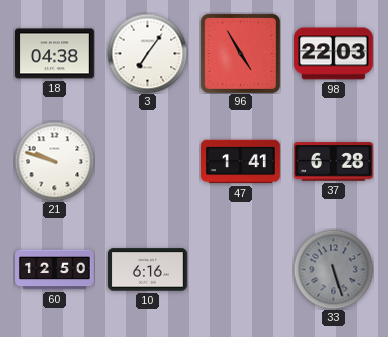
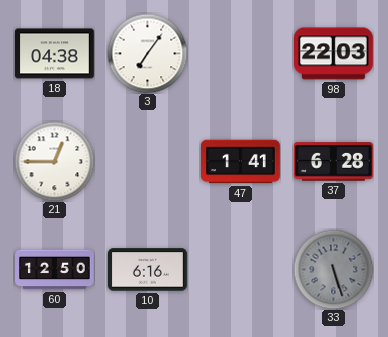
96: 4:55 -> none
21: 9:48 -> 12:45
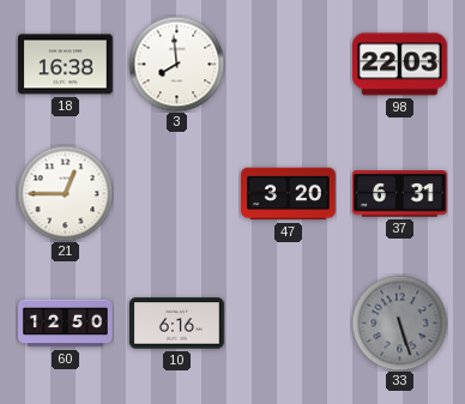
18: 04:38 -> 16:38
3: 7:06 -> 7:59
47: 1:41 -> 3:20
37: 6:28 -> 6:31
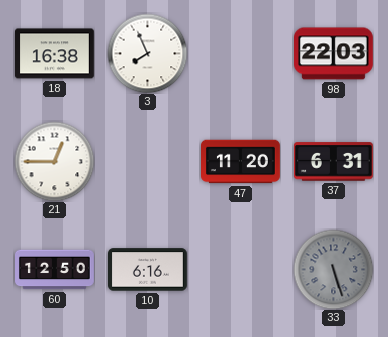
3: 7:59 -> 7:56
47: 3:20 -> 11:20
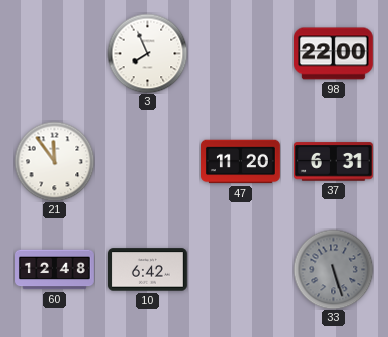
18: 16:38 -> none
98: 22:03 -> 22:00
21: 12:45 -> 11:54
60: 12:50 -> 12:48
10: 6:16 -> 6:42
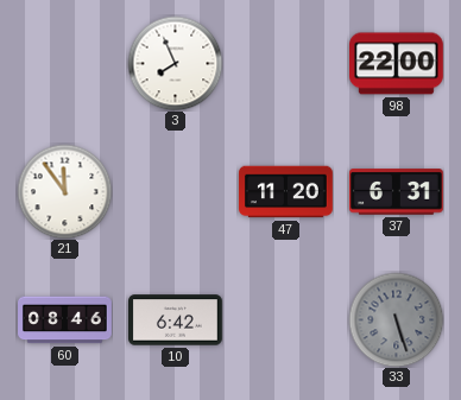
60: 12:48 -> 08:46
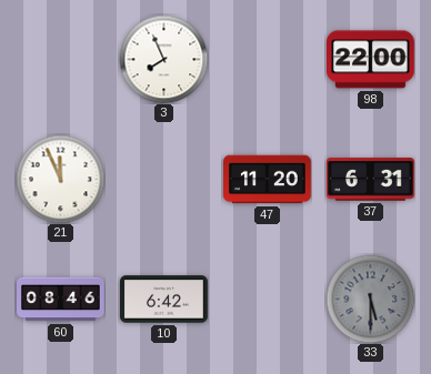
21: 11:54 -> 11:56
33: 5:27 -> 5:30
